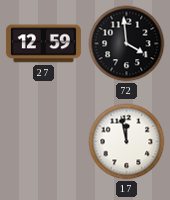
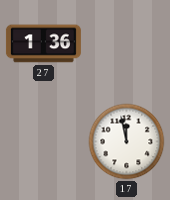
27: 12:59 -> 1:36
72: 3:59 -> none
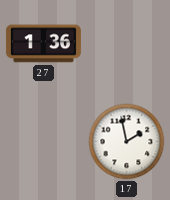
17: 11:58 -> 1:58
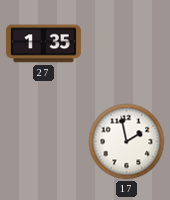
27: 1:36 -> 1:35
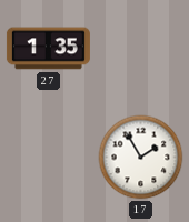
17: 1:58 -> 1:55
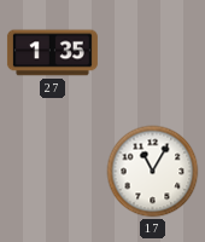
17: 1:55 -> 11:05
